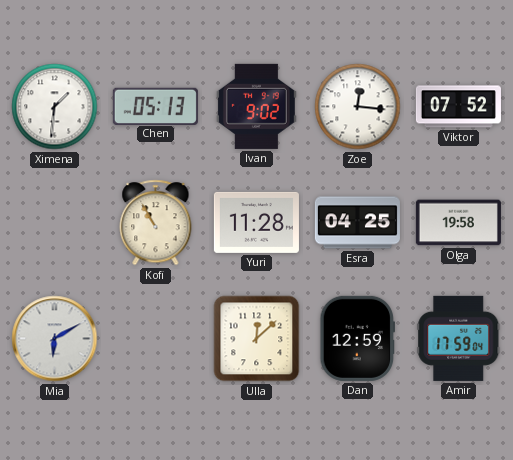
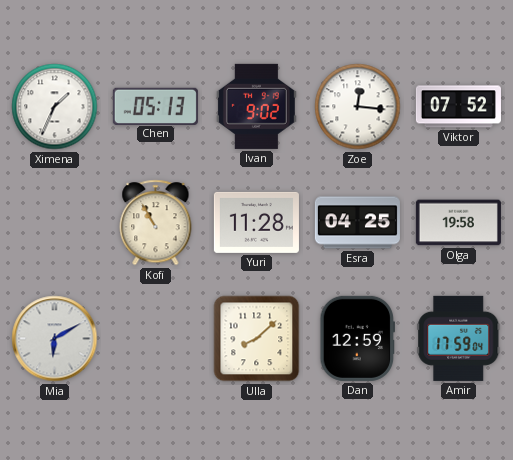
Ximena: 1:31 -> 1:34
Ulla: 12:08 -> 8:08
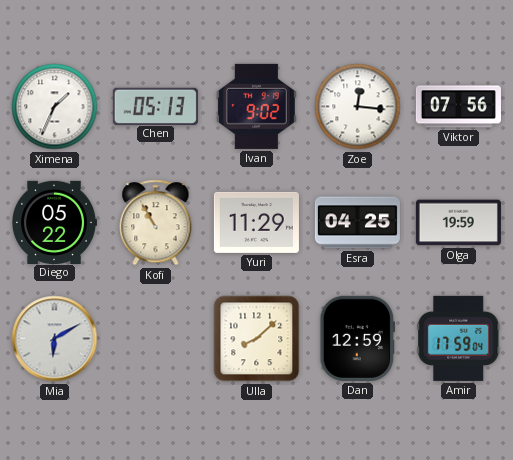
Viktor: 07:52 -> 07:56
Diego: none -> 05:22
Yuri: 11:28 -> 11:29
Olga: 19:58 -> 19:59
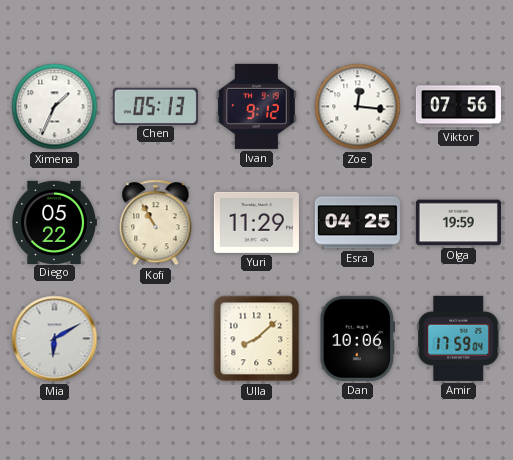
Ivan: 9:02 -> 9:12
Dan: 12:59 -> 10:06
